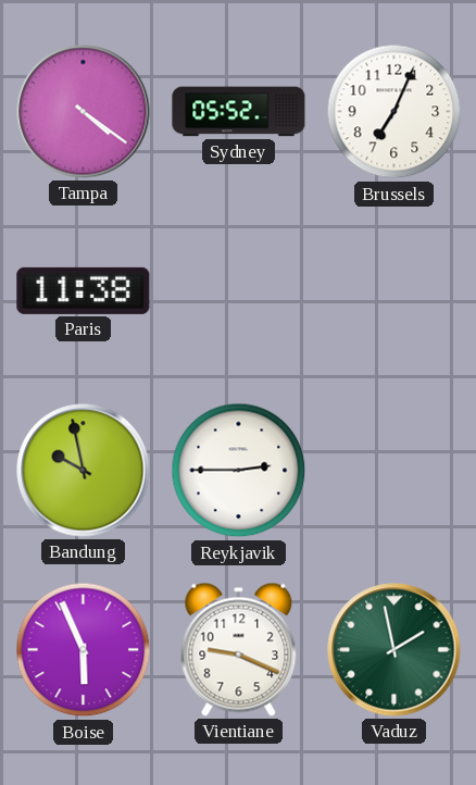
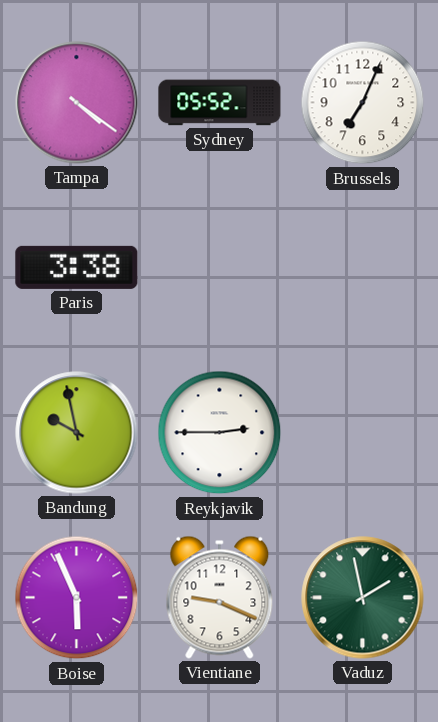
Paris: 11:38 -> 3:38
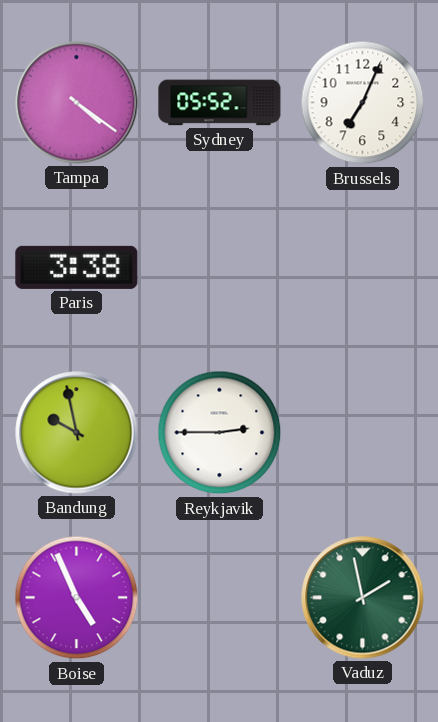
Boise: 5:56 -> 4:56
Vientiane: 9:19 -> none
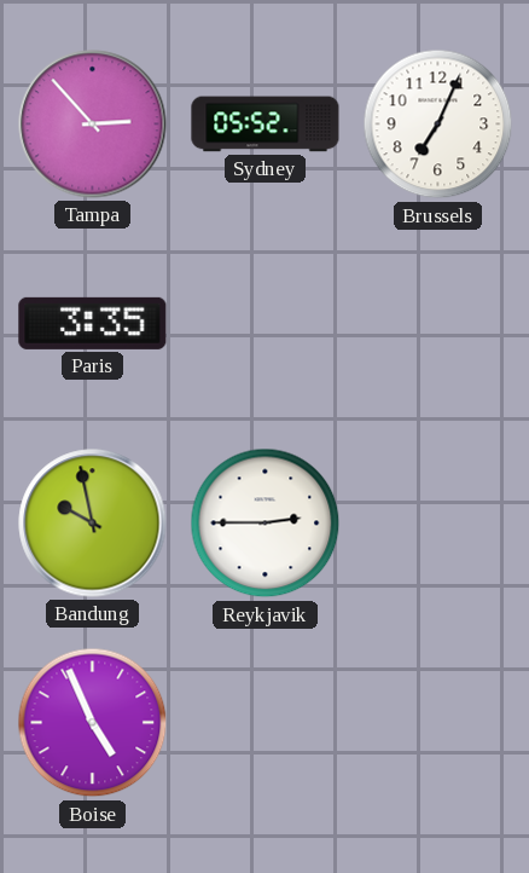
Tampa: 4:21 -> 2:53
Paris: 3:38 -> 3:35
Vaduz: 1:58 -> none
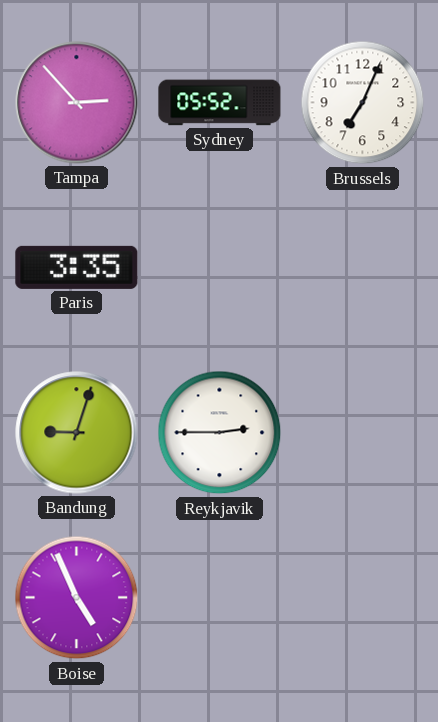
Bandung: 9:58 -> 9:03
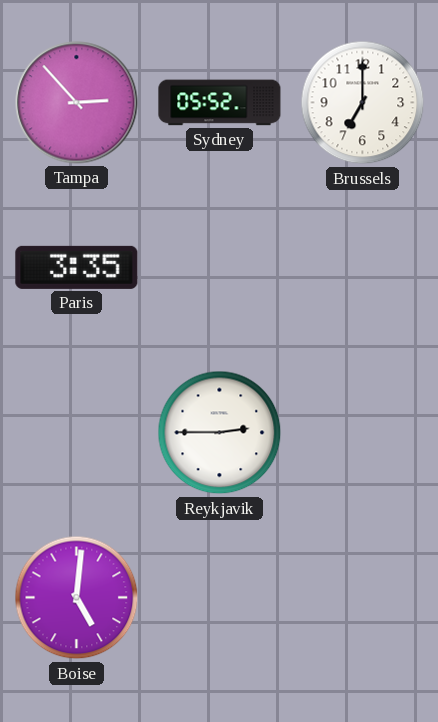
Brussels: 7:04 -> 7:00
Bandung: 9:03 -> none
Boise: 4:56 -> 5:01
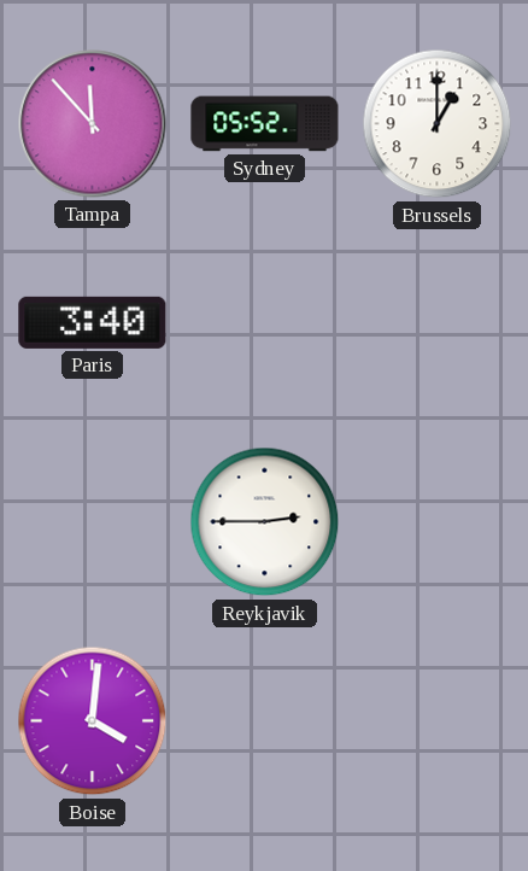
Tampa: 2:53 -> 11:53
Brussels: 7:00 -> 1:00
Paris: 3:35 -> 3:40
Boise: 5:01 -> 4:01
